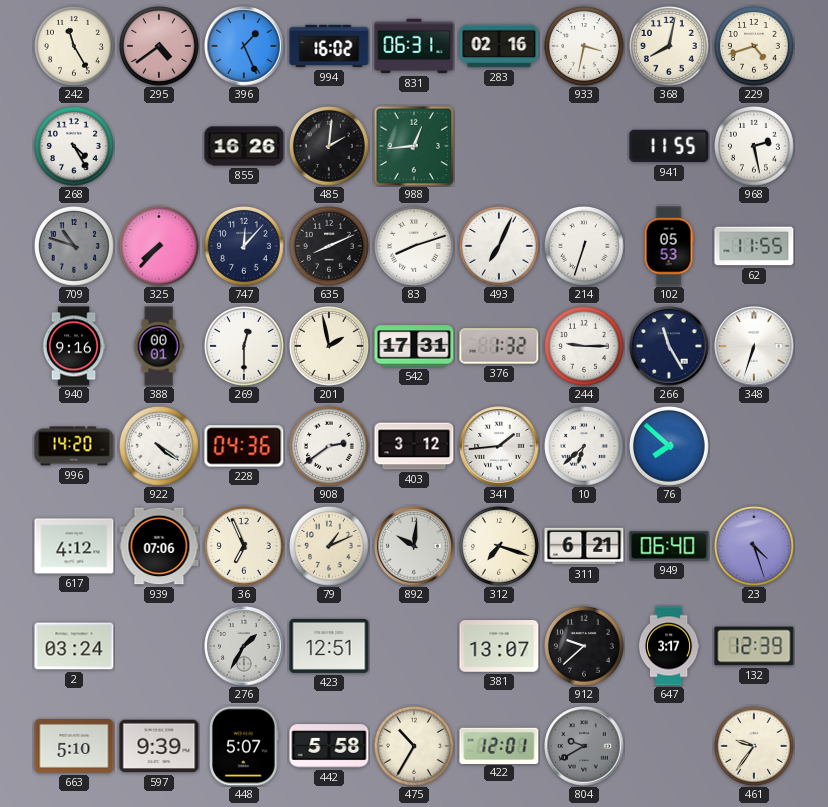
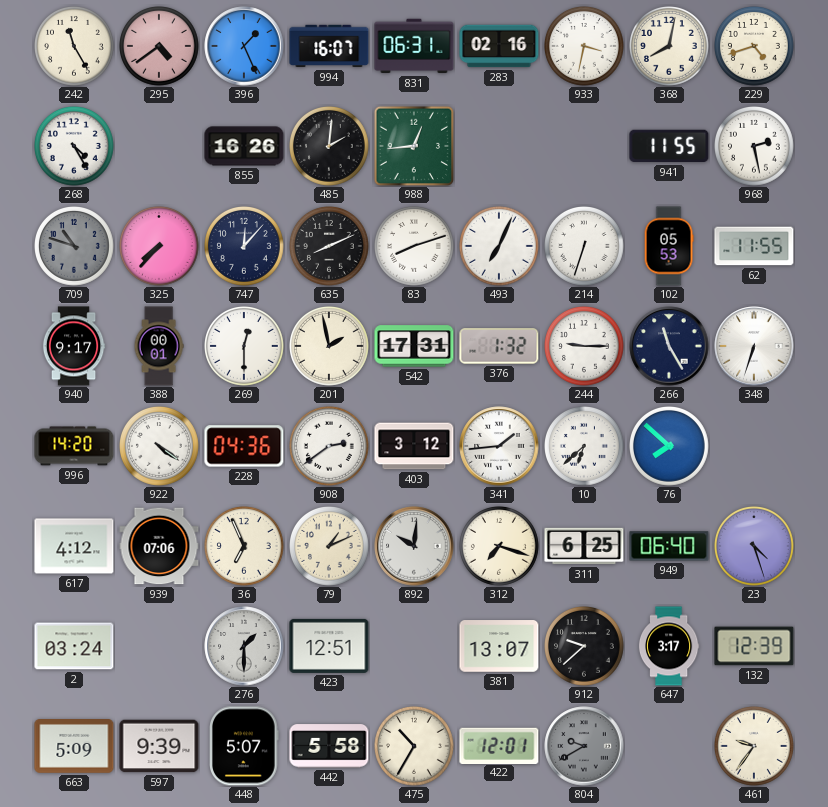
994: 16:02 -> 16:07
940: 9:16 -> 9:17
311: 6:21 -> 6:25
276: 1:35 -> 1:30
663: 5:10 -> 5:09
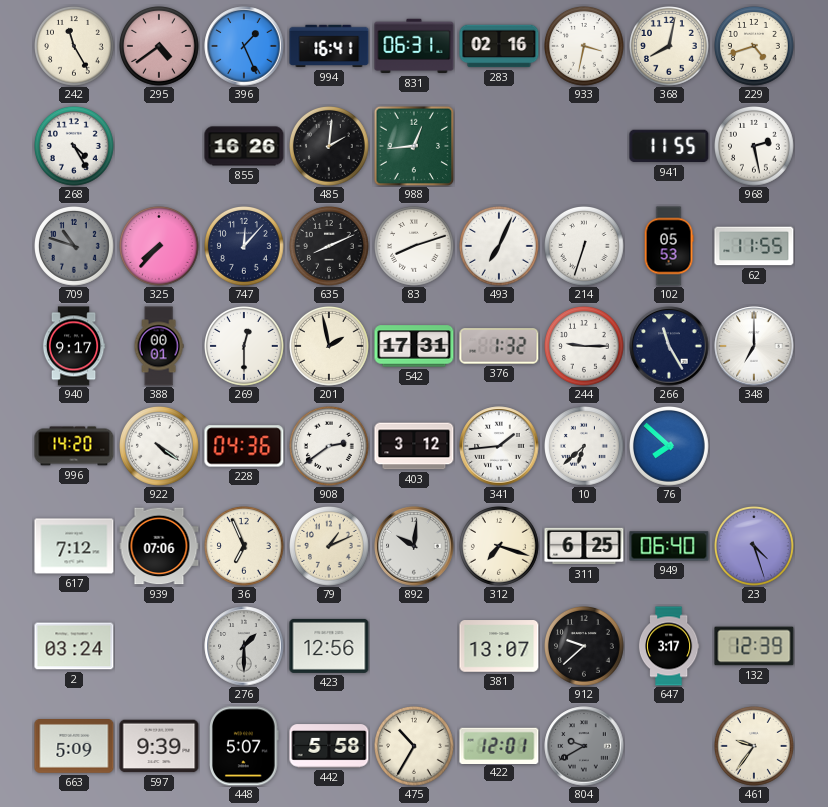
994: 16:07 -> 16:41
348: 6:33 -> 7:00
617: 4:12 -> 7:12
423: 12:51 -> 12:56
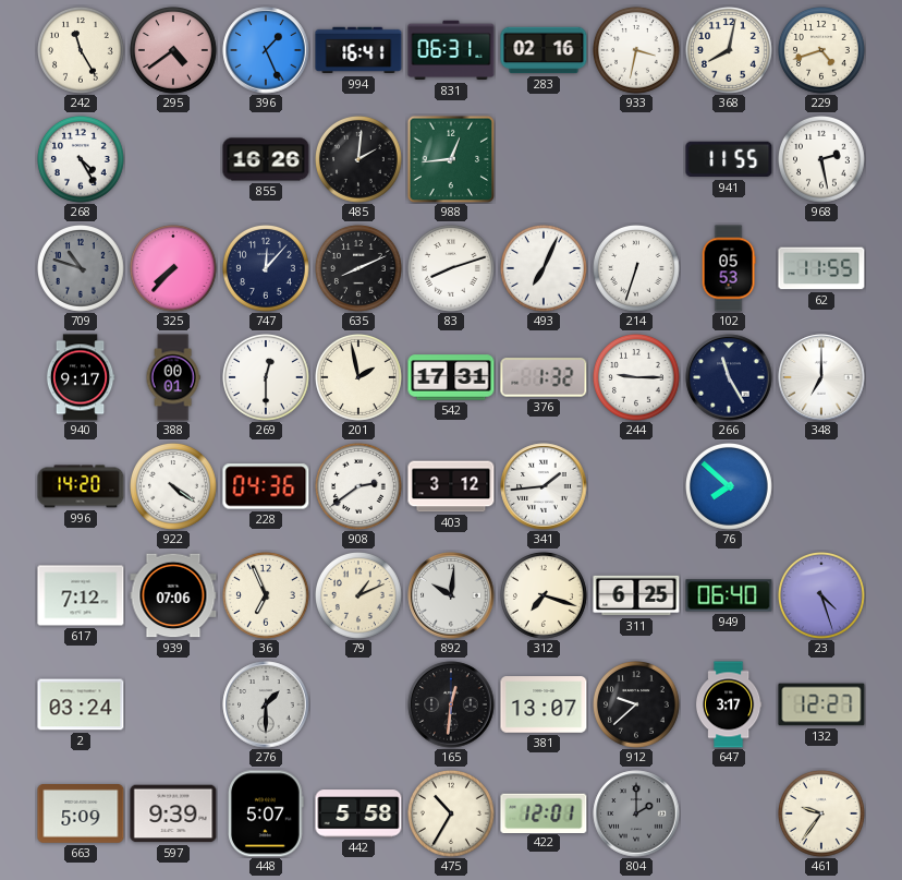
10: 6:38 -> none
423: 12:56 -> none
165: none -> 12:31
132: 12:39 -> 12:27
804: 9:40 -> 2:00
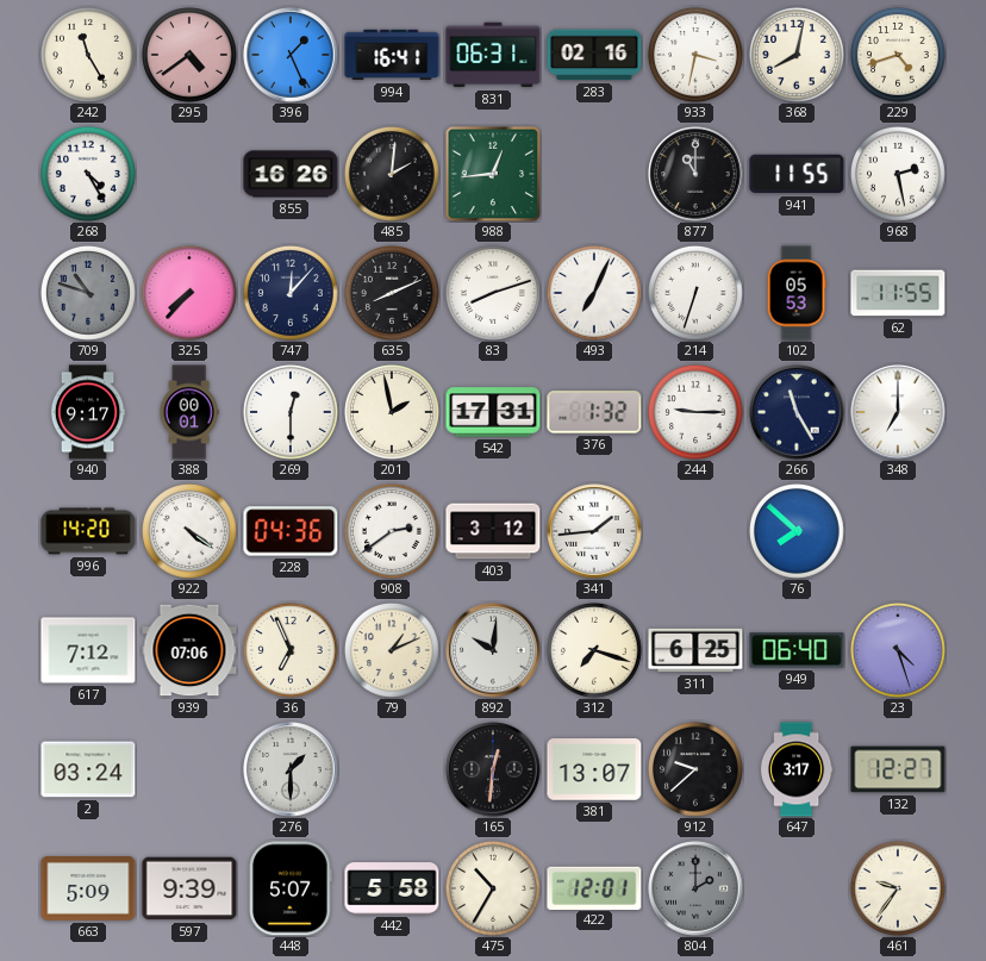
877: none -> 11:00
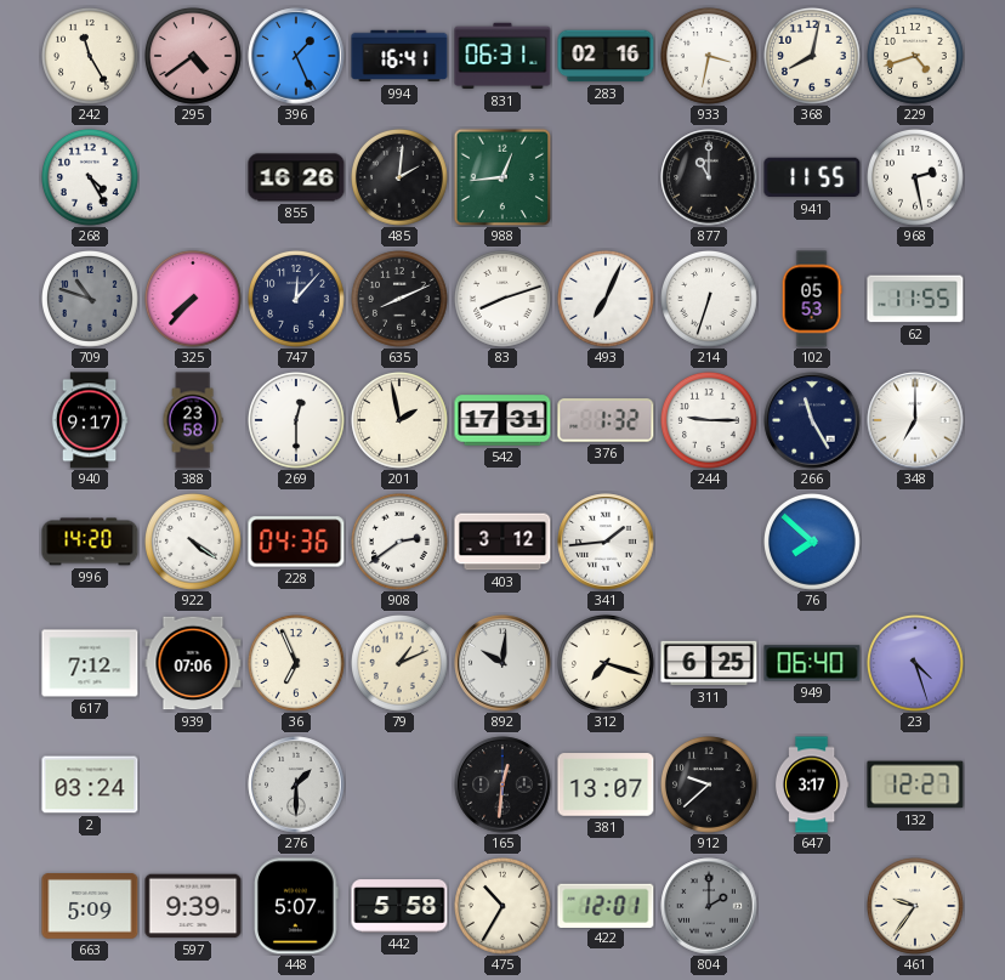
388: 00:01 -> 23:58
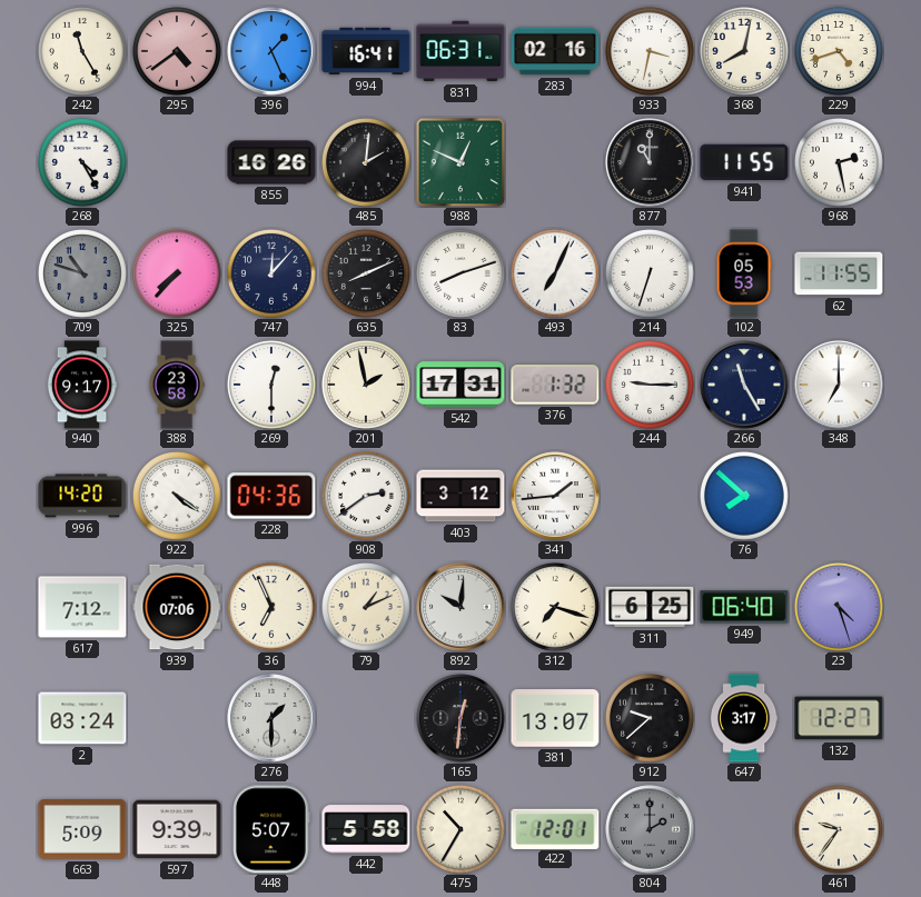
988: 12:44 -> 12:49
